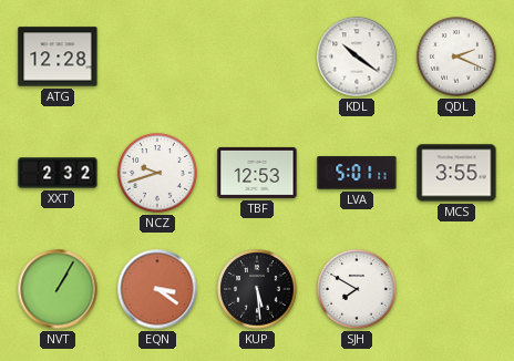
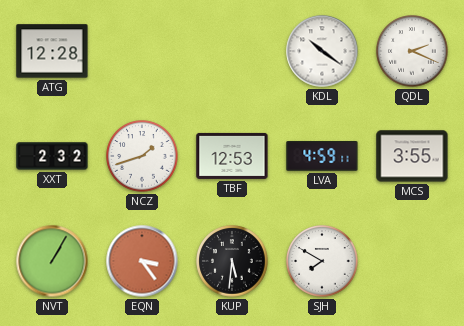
NCZ: 9:42 -> 1:42
LVA: 5:01 -> 4:59
EQN: 3:21 -> 3:24
KUP: 5:29 -> 5:31
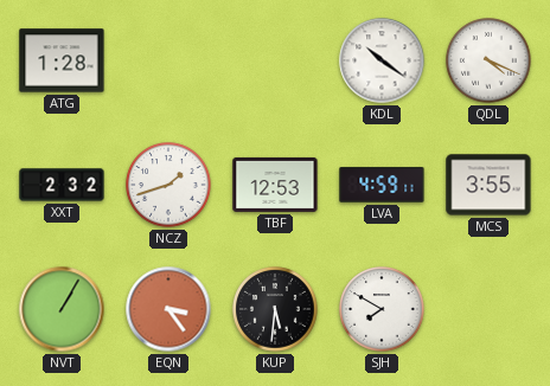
ATG: 12:28 -> 1:28
QDL: 2:19 -> 4:19
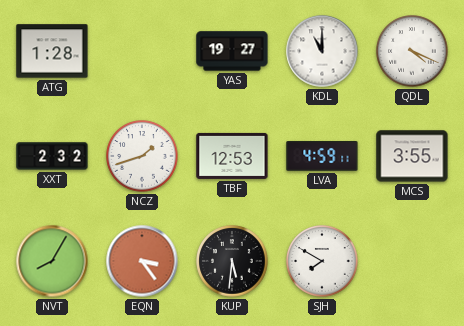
YAS: none -> 19:27
KDL: 10:21 -> 11:00
NVT: 1:05 -> 8:05
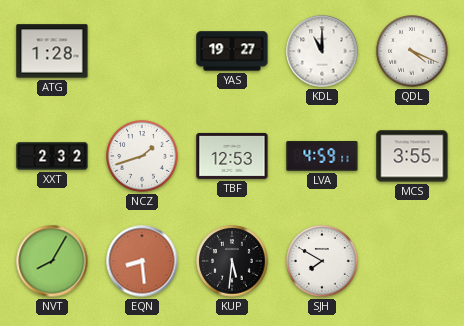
EQN: 3:24 -> 8:29
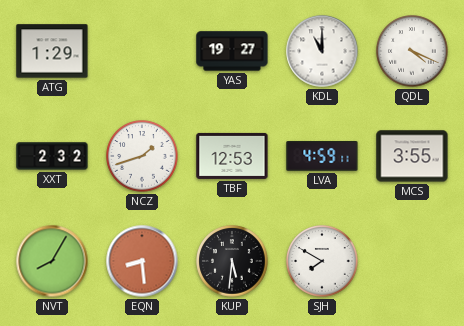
ATG: 1:28 -> 1:29
